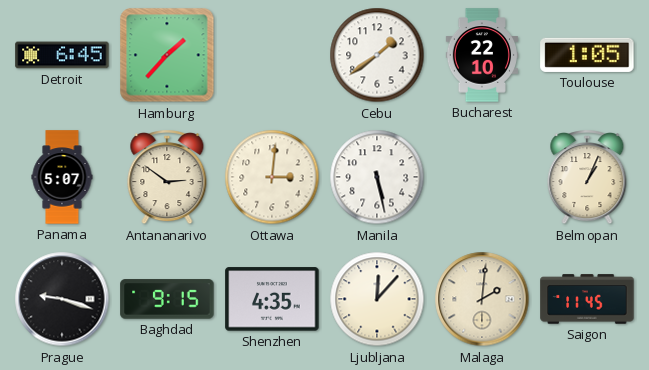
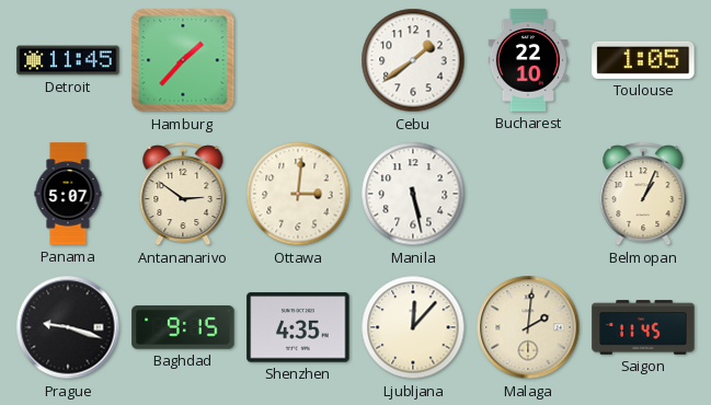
Detroit: 6:45 -> 11:45
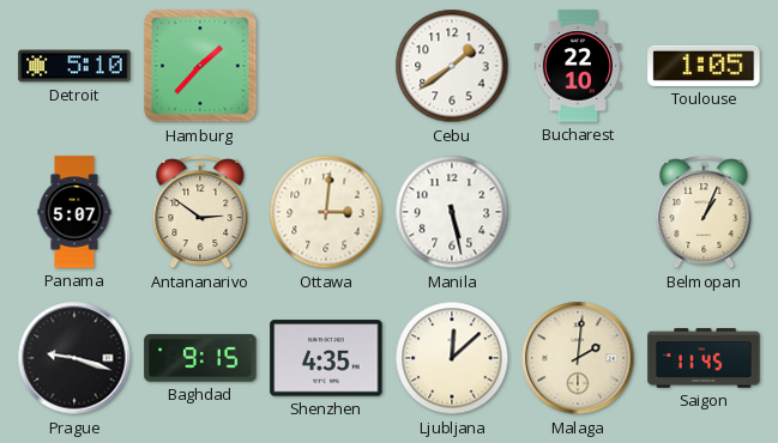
Detroit: 11:45 -> 5:10
Ljubljana: 12:07 -> 12:08
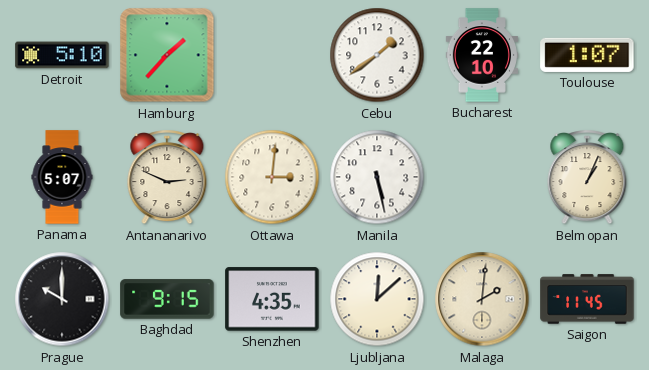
Toulouse: 1:05 -> 1:07
Antananarivo: 2:51 -> 2:49
Prague: 9:18 -> 10:00
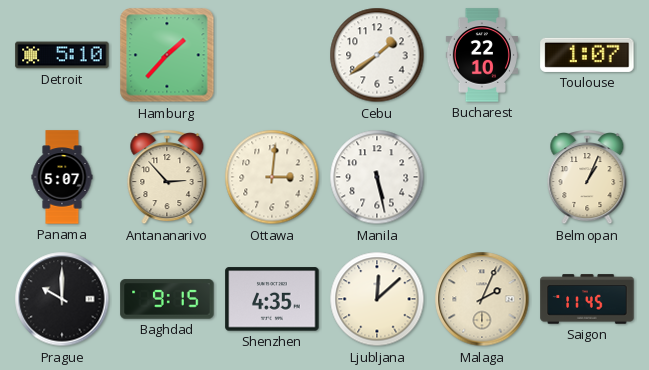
Antananarivo: 2:49 -> 2:53
Malaga: 2:01 -> 2:04
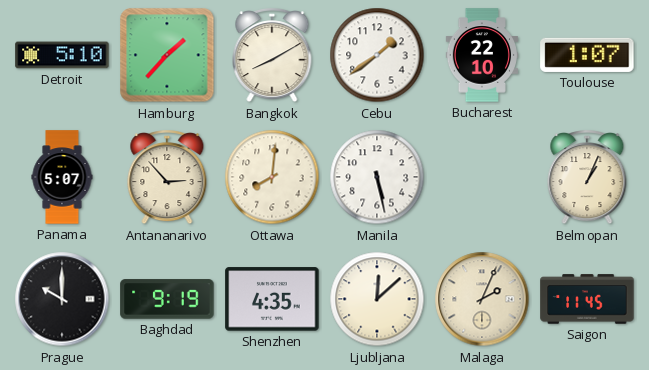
Bangkok: none -> 8:10
Ottawa: 3:01 -> 8:01
Baghdad: 9:15 -> 9:19
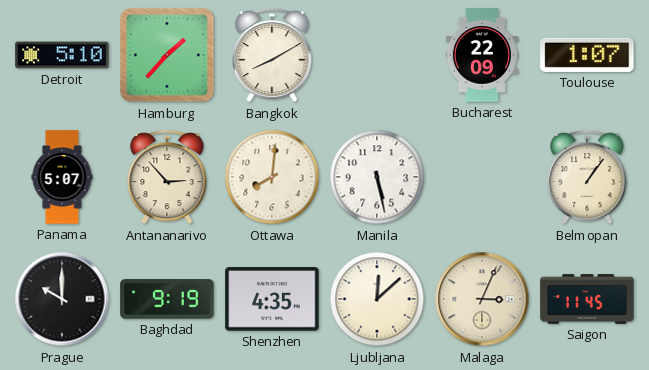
Cebu: 1:39 -> none
Bucharest: 22:10 -> 22:09
Belmopan: 1:04 -> 1:06
Malaga: 2:04 -> 3:04
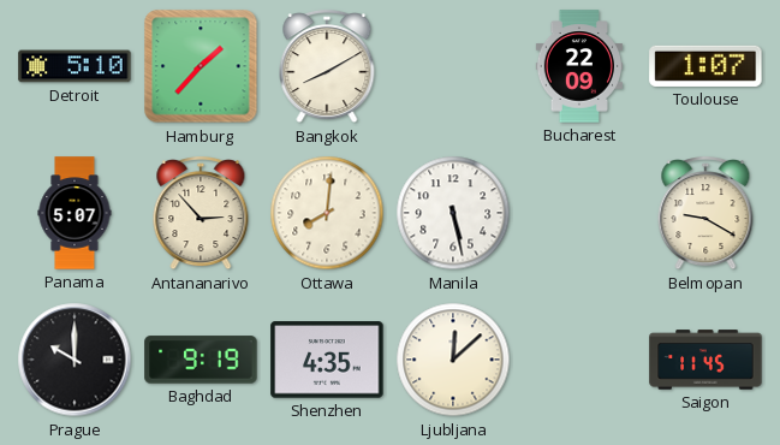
Belmopan: 1:06 -> 9:20
Malaga: 3:04 -> none
